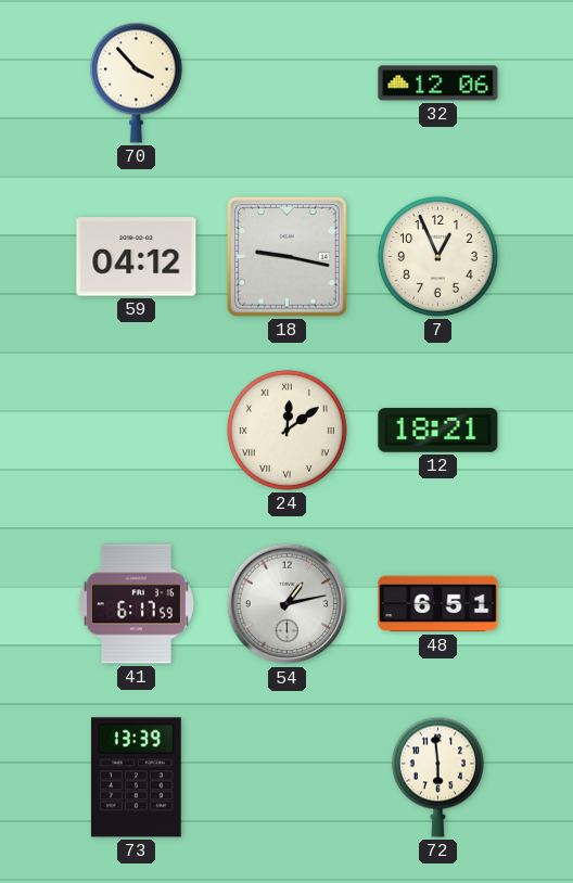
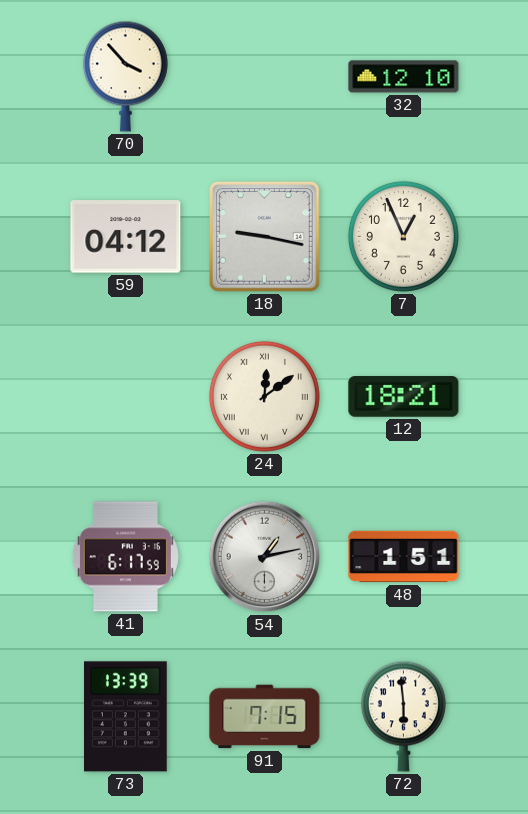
32: 12:06 -> 12:10
48: 6:51 -> 1:51
91: none -> 7:15
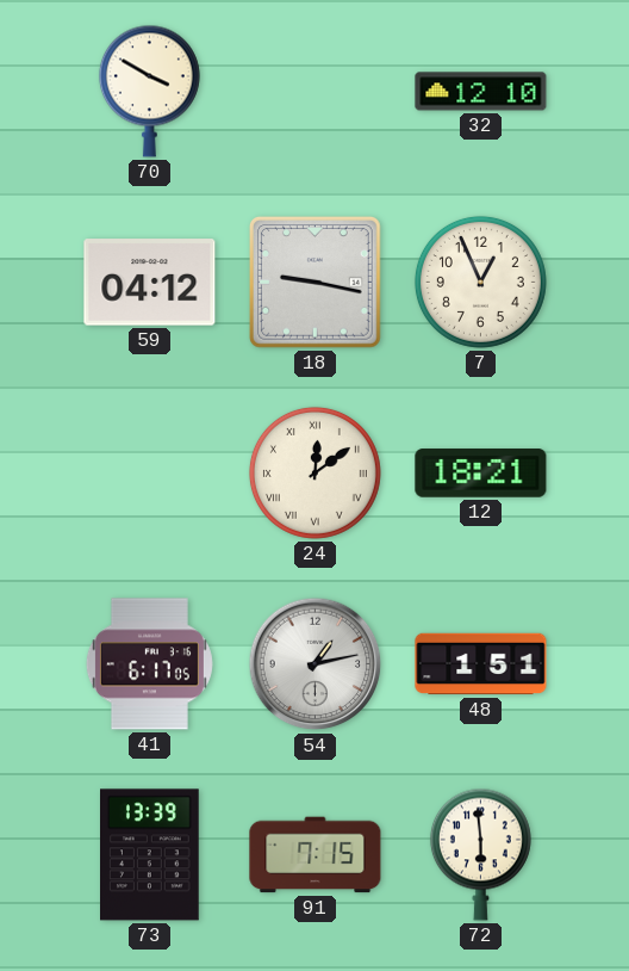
70: 3:53 -> 3:50
41: 6:17:59 -> 6:17:05
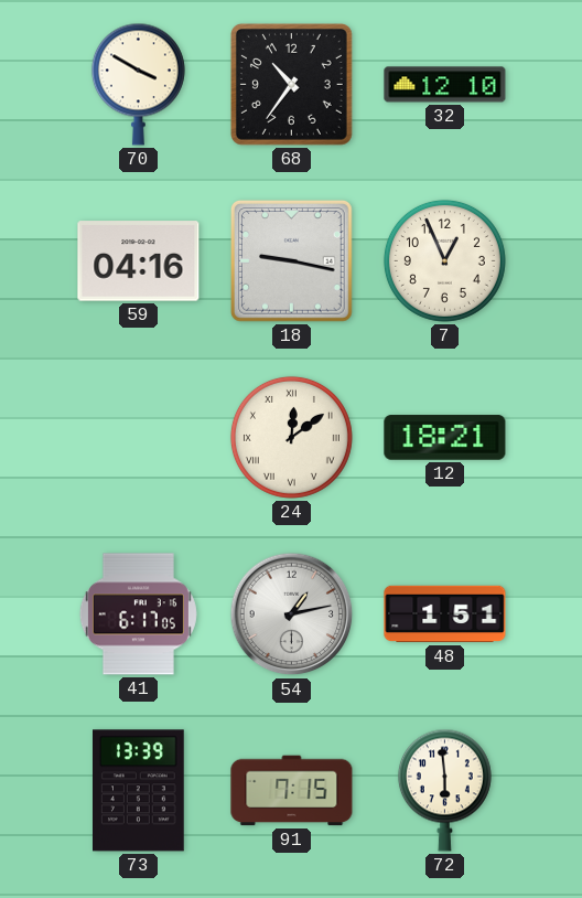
68: none -> 10:36
59: 04:12 -> 04:16
